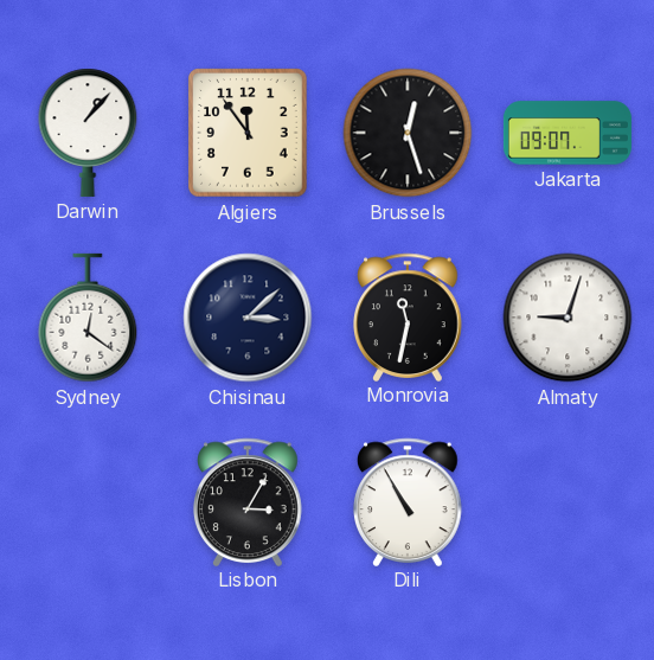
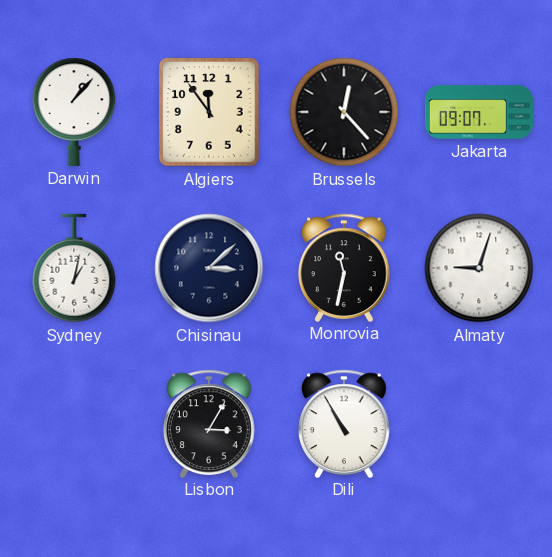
Brussels: 12:27 -> 12:23
Sydney: 12:21 -> 1:02
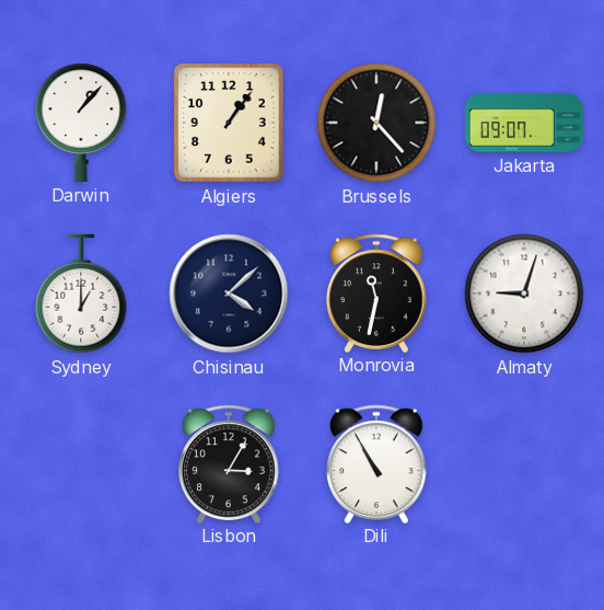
Algiers: 11:54 -> 1:06
Sydney: 1:02 -> 1:00
Chisinau: 3:08 -> 4:08
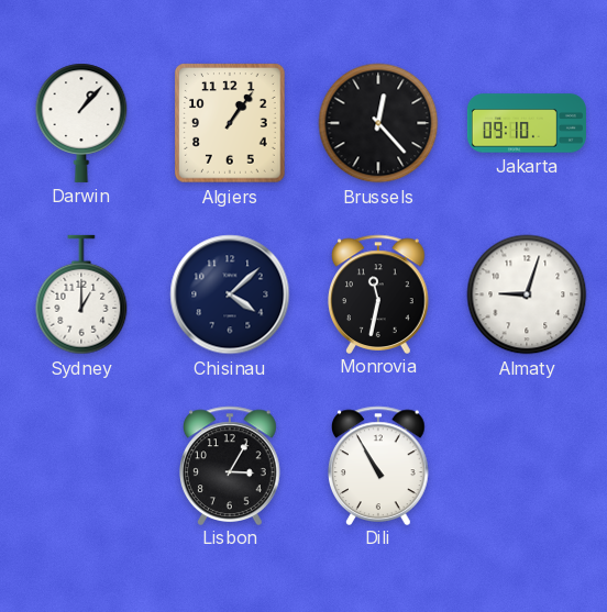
Jakarta: 09:07 -> 09:10
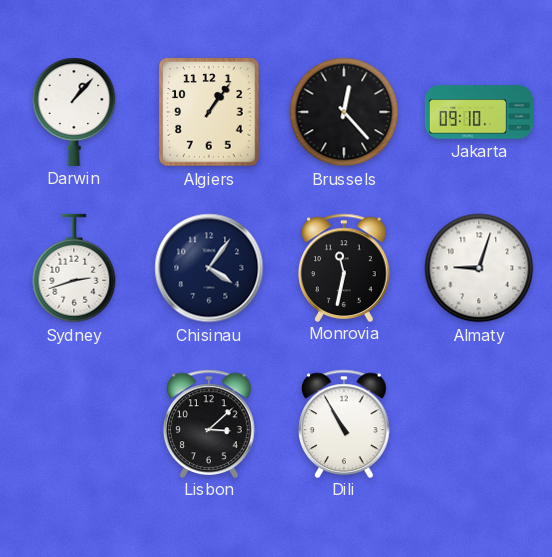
Sydney: 1:00 -> 2:42
Chisinau: 4:08 -> 4:06
Lisbon: 3:05 -> 3:08
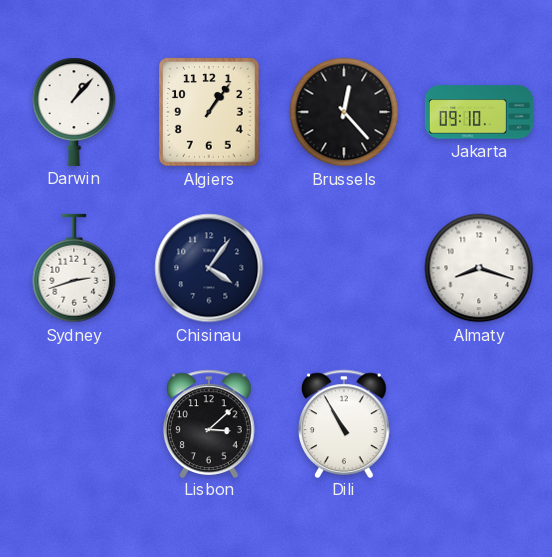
Monrovia: 11:32 -> none
Almaty: 9:03 -> 8:18
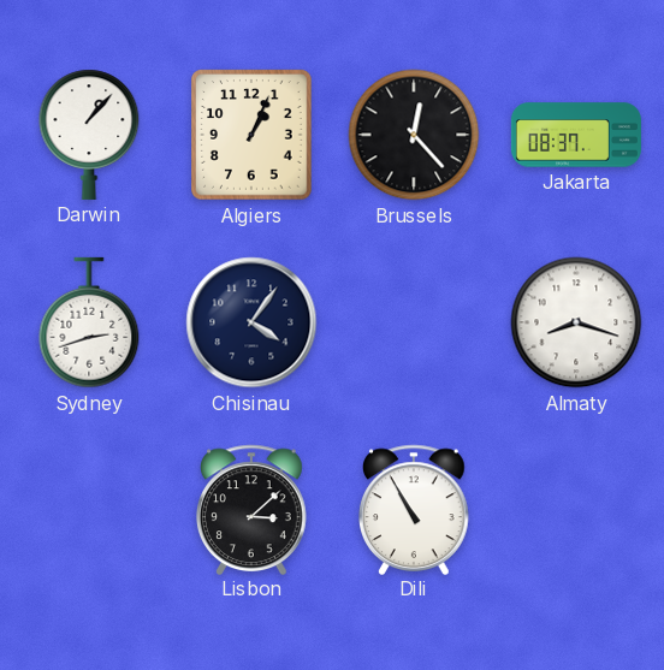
Algiers: 1:06 -> 1:04
Jakarta: 09:10 -> 08:37
